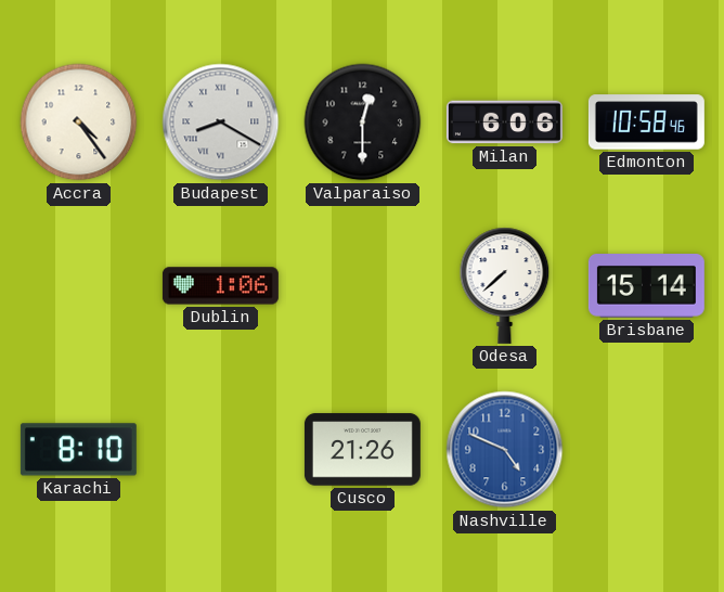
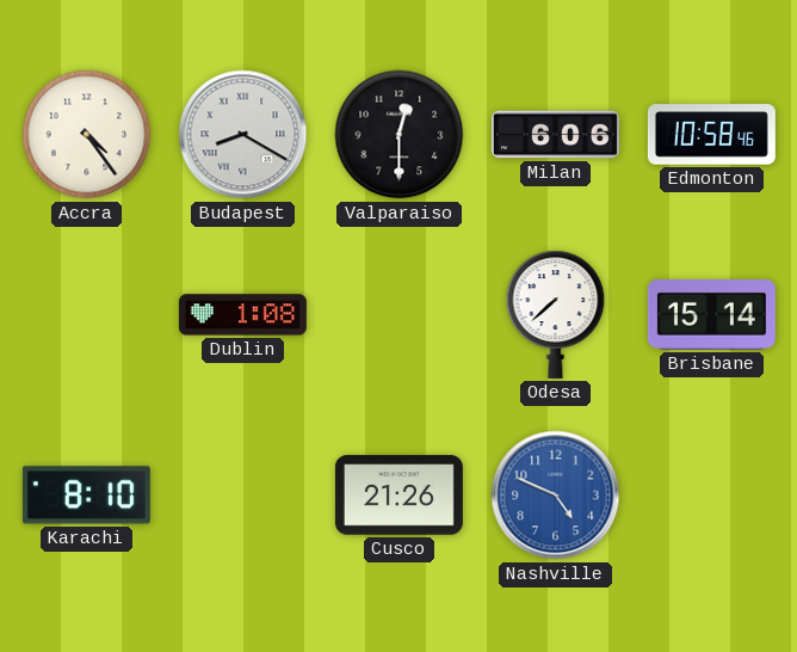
Dublin: 1:06 -> 1:08
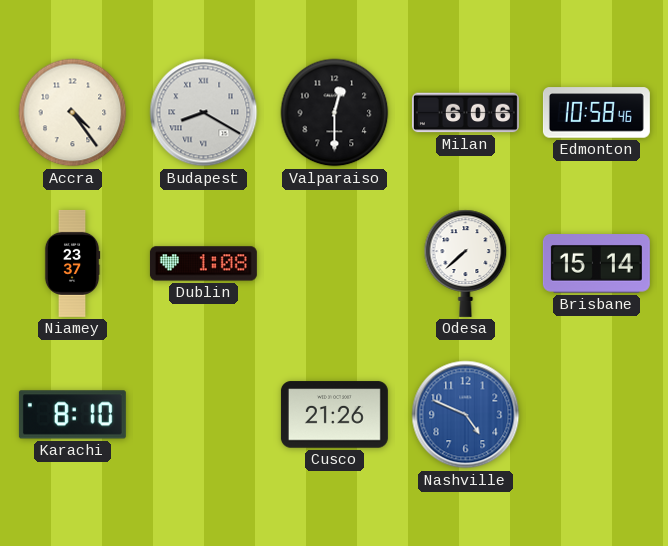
Niamey: none -> 23:37
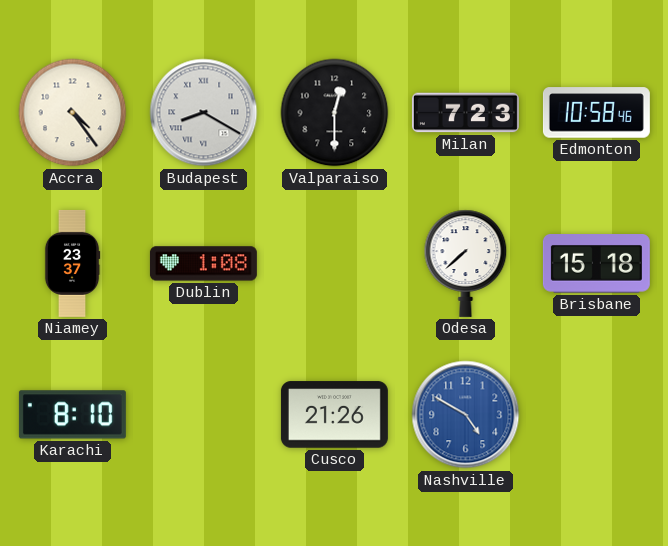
Milan: 6:06 -> 7:23
Brisbane: 15:14 -> 15:18
Nashville: 4:49 -> 4:50
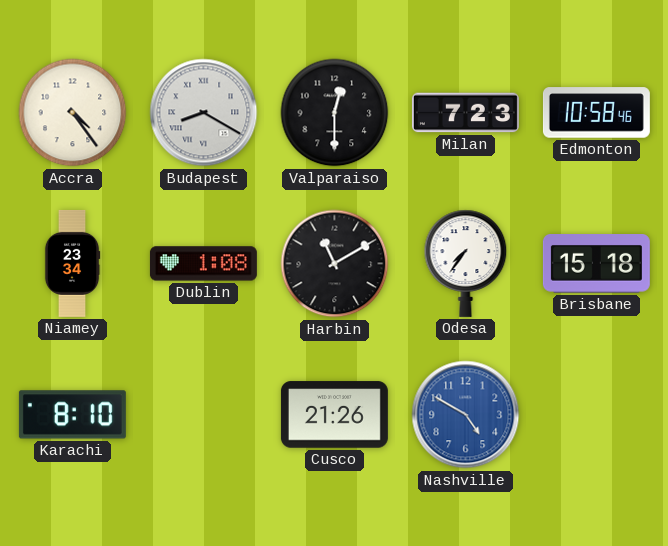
Niamey: 23:37 -> 23:34
Harbin: none -> 11:10
Odesa: 7:38 -> 7:36
